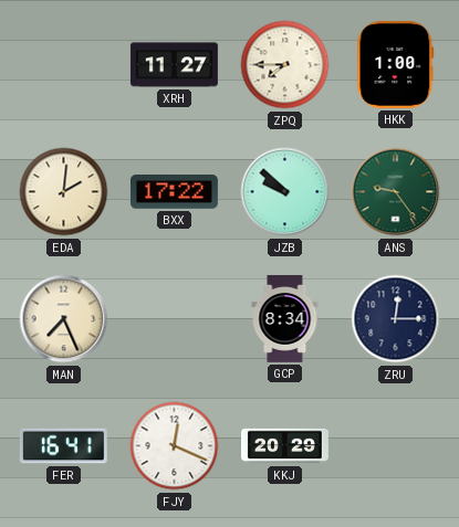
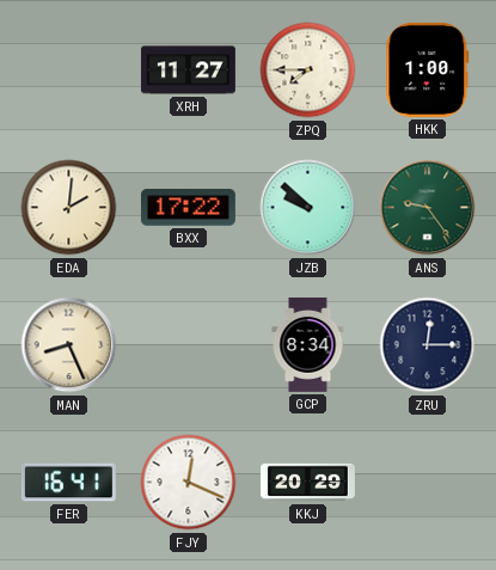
MAN: 7:26 -> 8:26
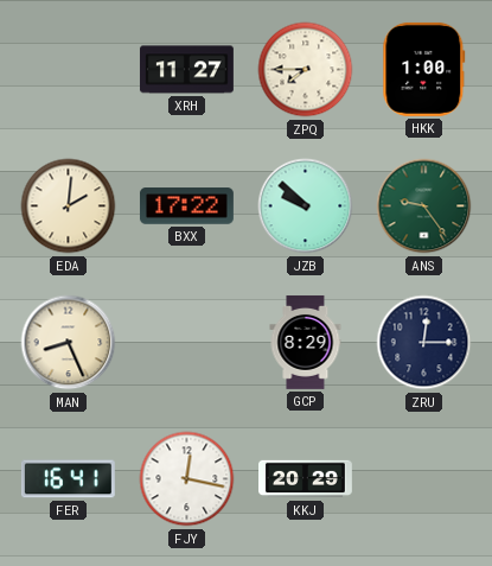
GCP: 8:34 -> 8:29
FJY: 12:19 -> 12:17
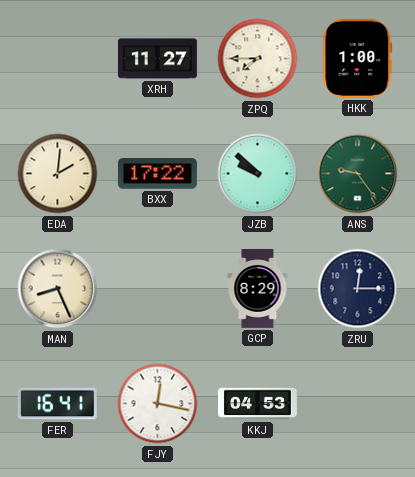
KKJ: 20:29 -> 04:53
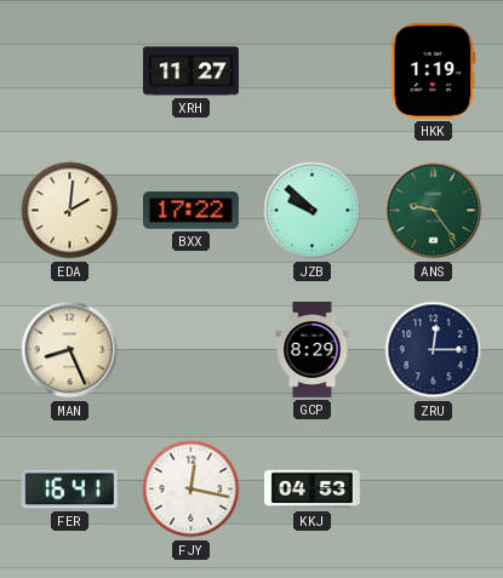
ZPQ: 7:45 -> none
HKK: 1:00 -> 1:19
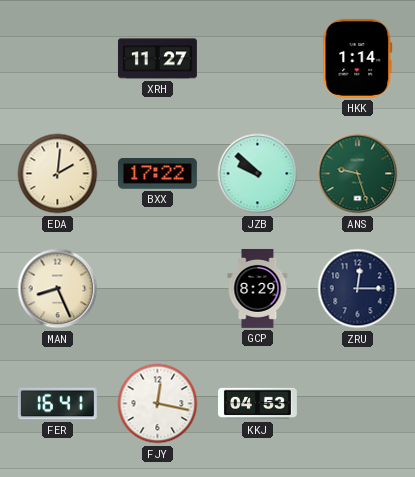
HKK: 1:19 -> 1:14
ANS: 9:24 -> 9:27
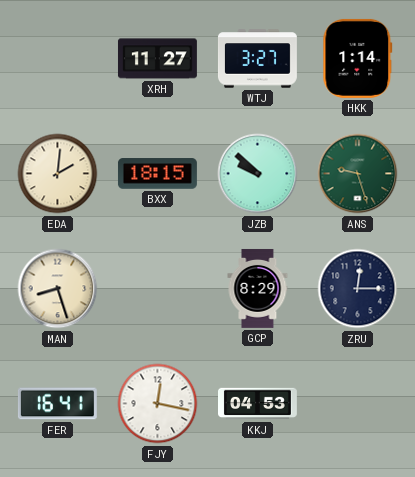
WTJ: none -> 3:27
BXX: 17:22 -> 18:15
MAN: 8:26 -> 8:27
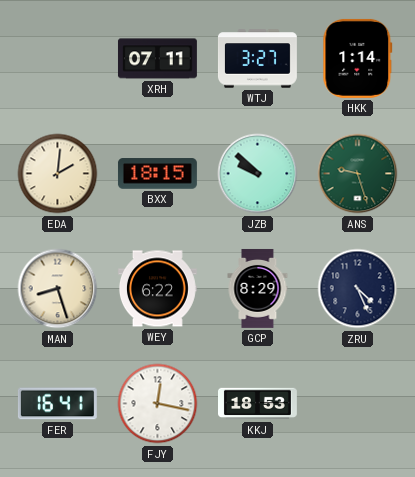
XRH: 11:27 -> 07:11
WEY: none -> 6:22
ZRU: 12:15 -> 4:26
KKJ: 04:53 -> 18:53
